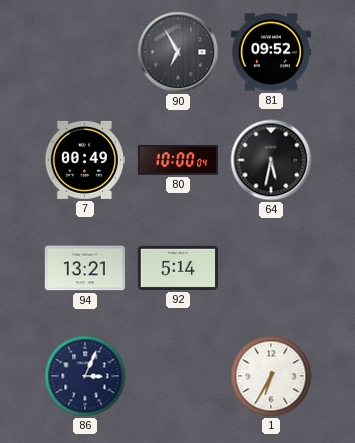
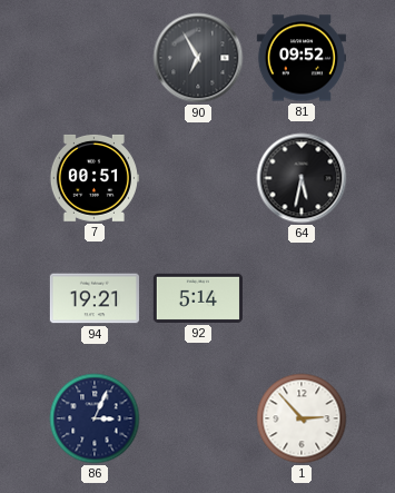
7: 00:49 -> 00:51
80: 10:00 -> none
94: 13:21 -> 19:21
1: 6:35 -> 2:53
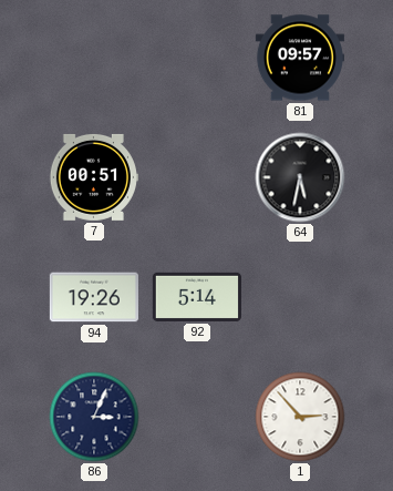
90: 6:55 -> none
81: 09:52 -> 09:57
94: 19:21 -> 19:26
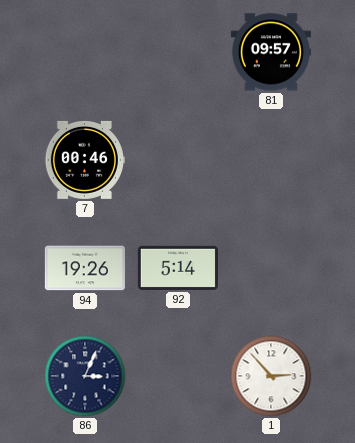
7: 00:51 -> 00:46
64: 5:32 -> none
